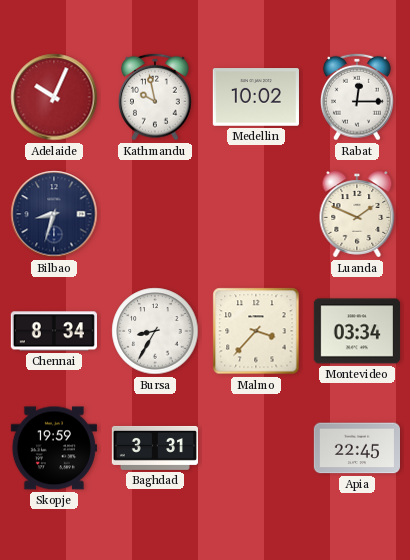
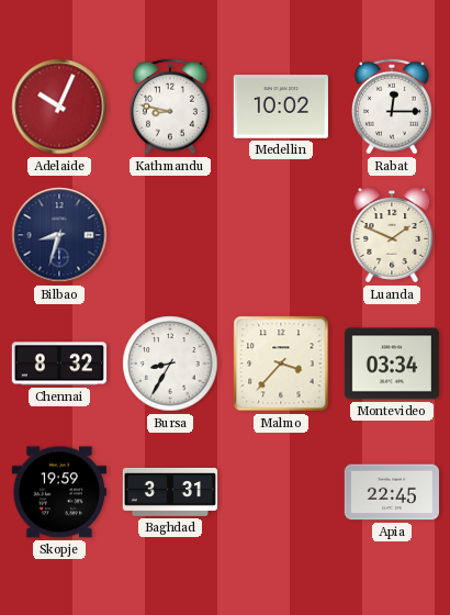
Kathmandu: 9:58 -> 8:47
Chennai: 8:34 -> 8:32
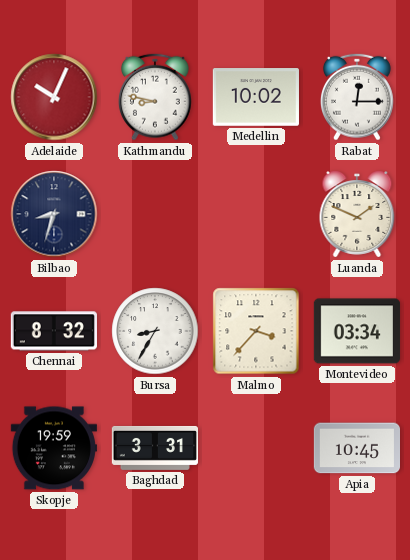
Apia: 22:45 -> 10:45
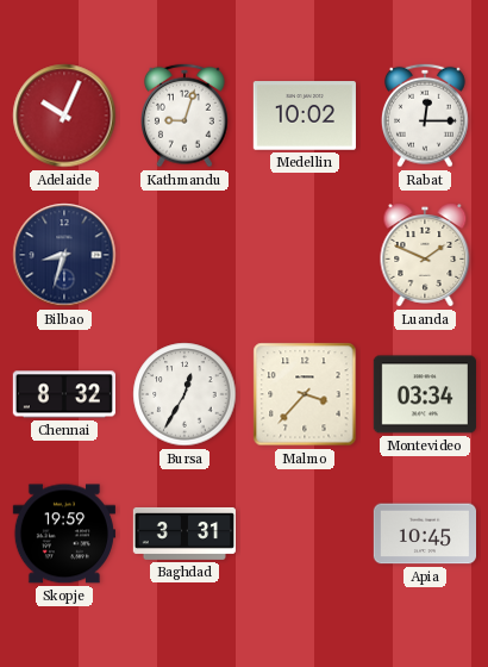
Kathmandu: 8:47 -> 9:03
Bursa: 8:35 -> 12:35
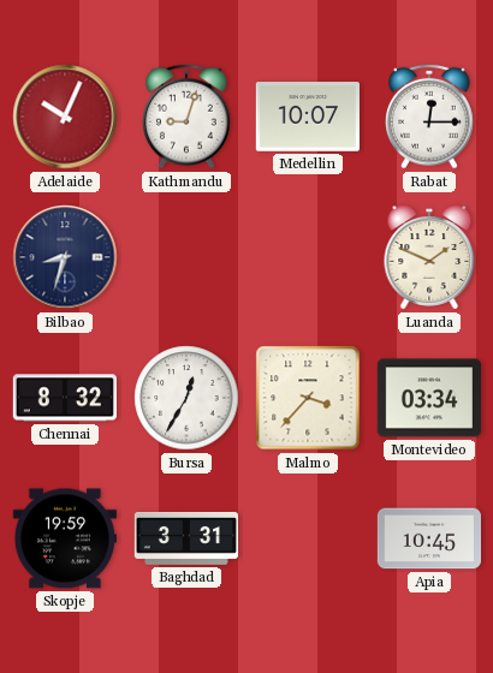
Medellin: 10:02 -> 10:07
